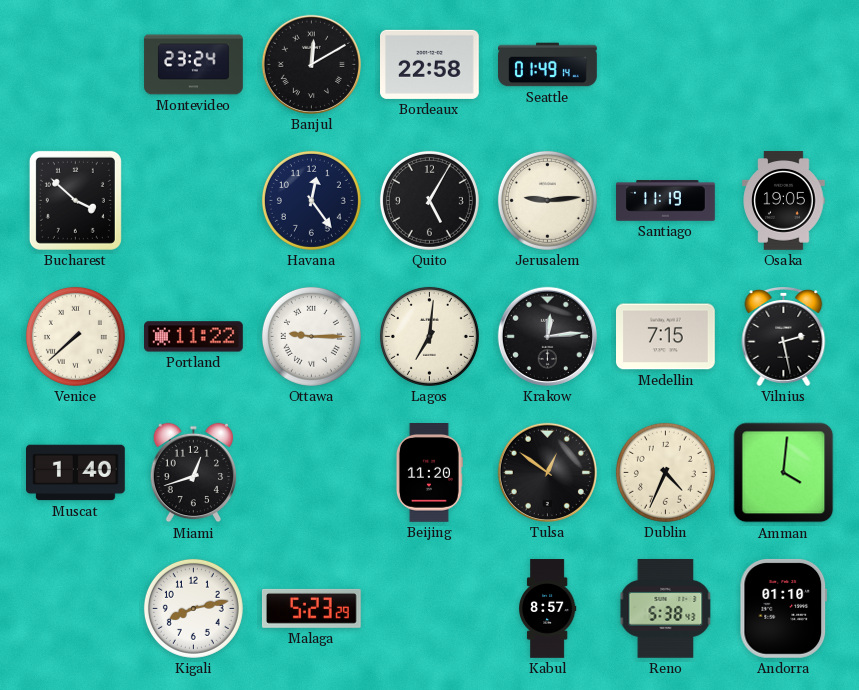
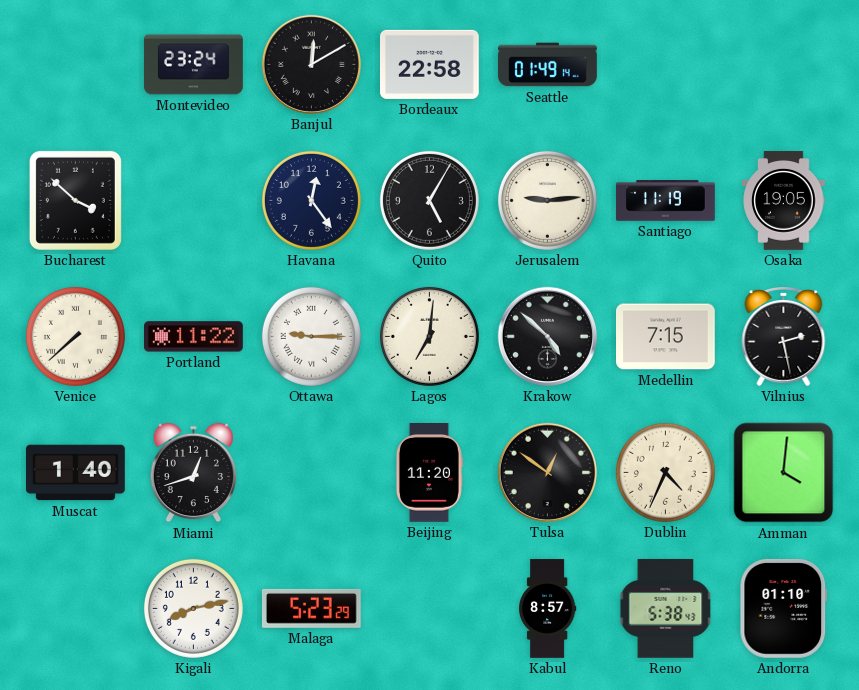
Krakow: 12:14 -> 4:52
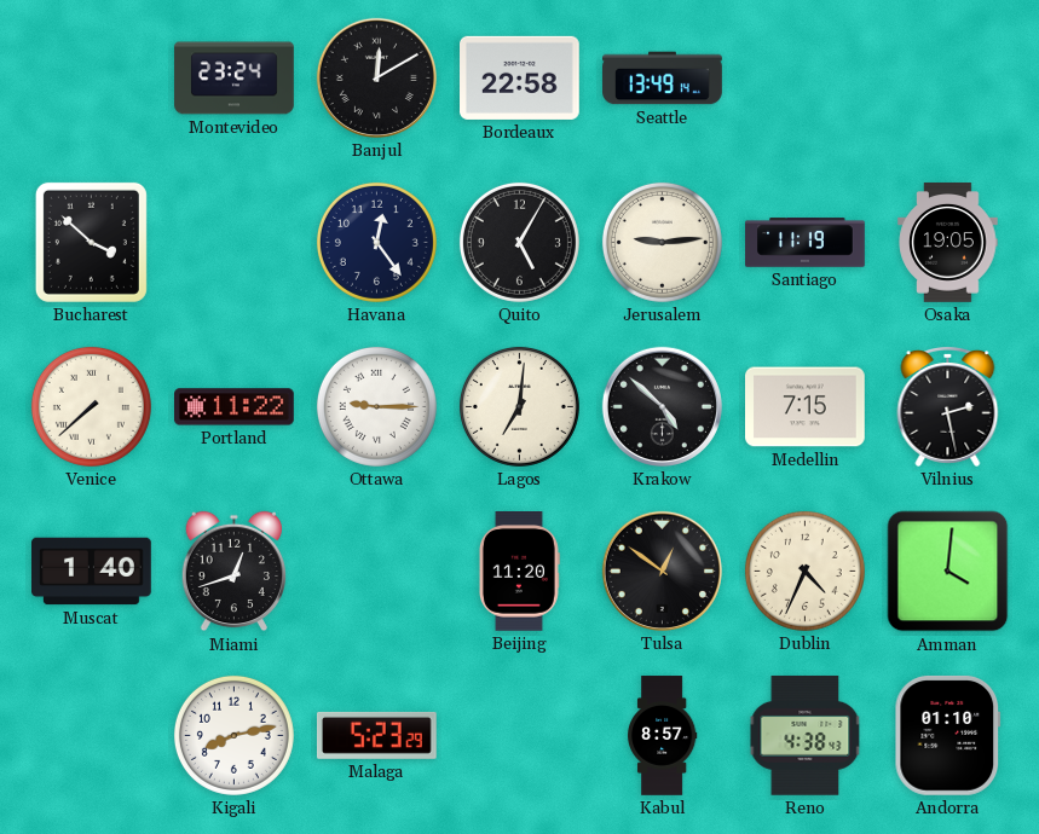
Seattle: 01:49 -> 13:49
Reno: 5:38 -> 4:38
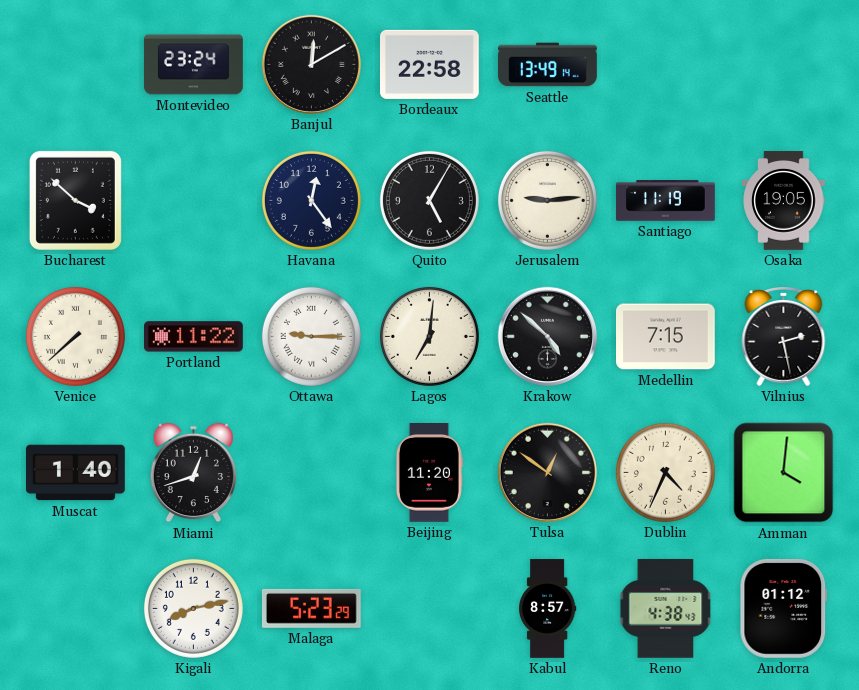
Andorra: 01:10 -> 01:12
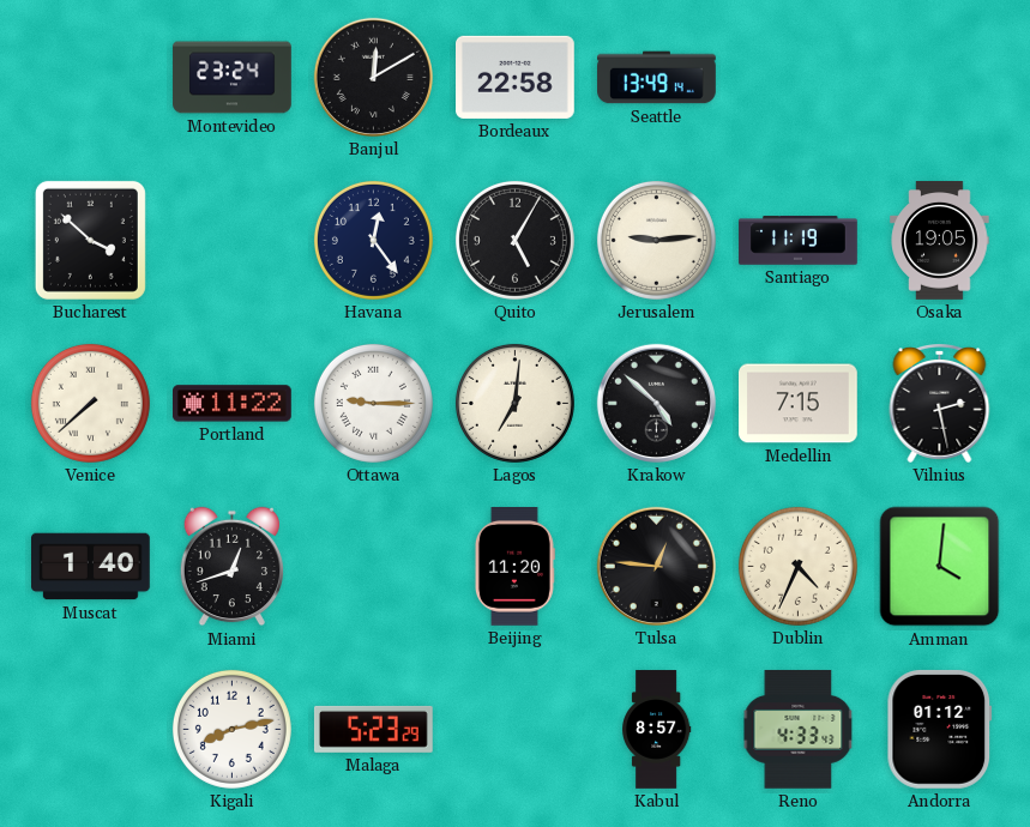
Tulsa: 12:51 -> 12:46
Reno: 4:38 -> 4:33
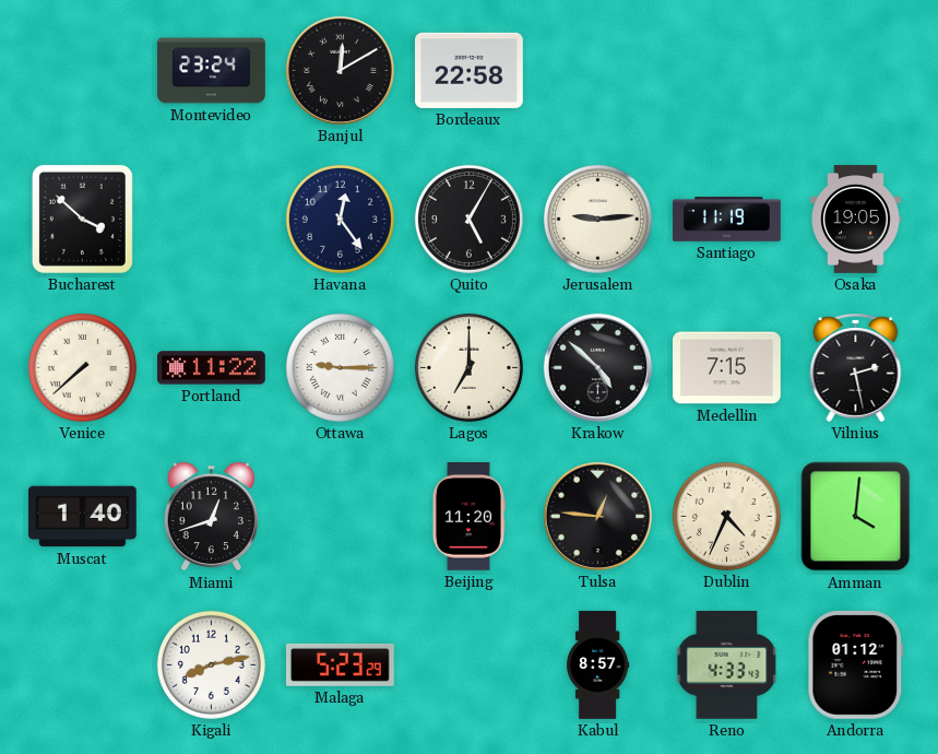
Seattle: 13:49 -> none
Lagos: 7:01 -> 7:00
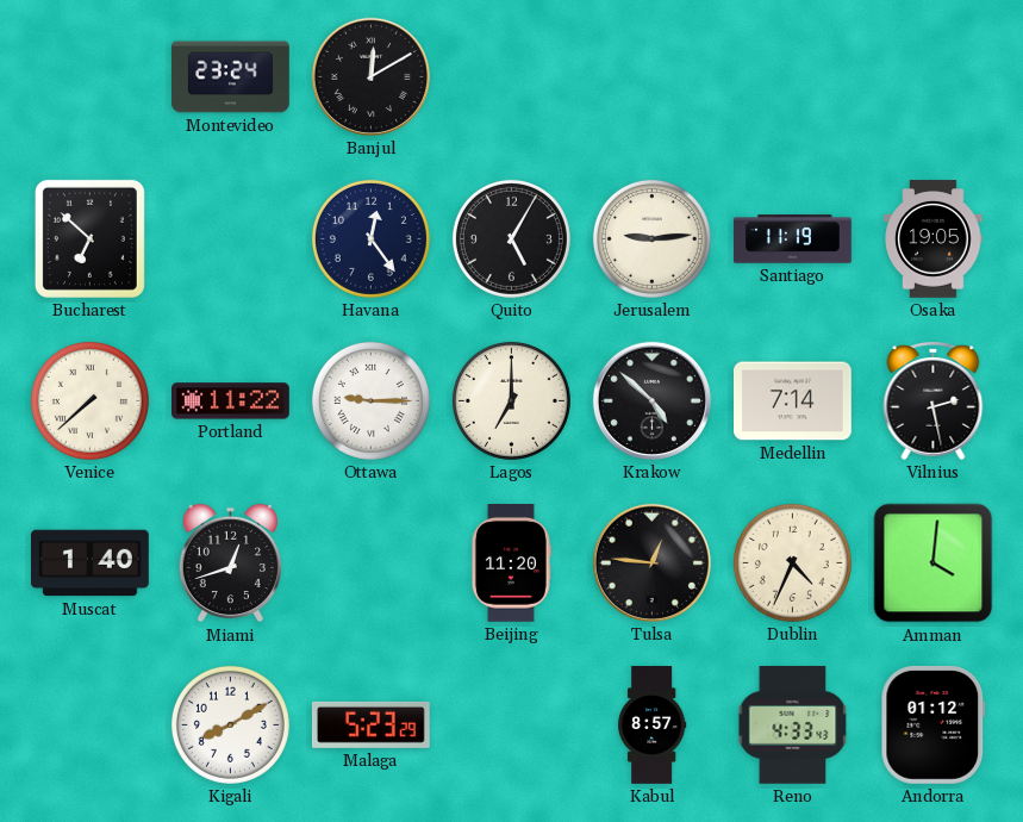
Bordeaux: 22:58 -> none
Bucharest: 3:52 -> 6:52
Medellin: 7:15 -> 7:14
Kigali: 8:13 -> 8:10
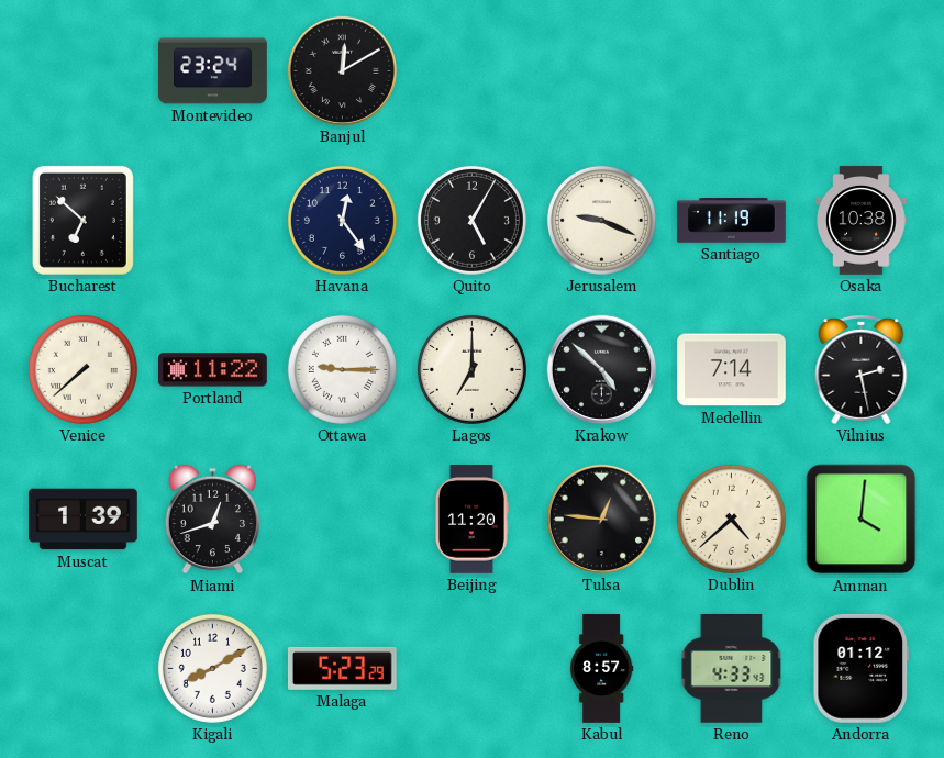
Jerusalem: 9:14 -> 9:19
Osaka: 19:05 -> 10:38
Muscat: 1:40 -> 1:39
Dublin: 4:34 -> 4:38
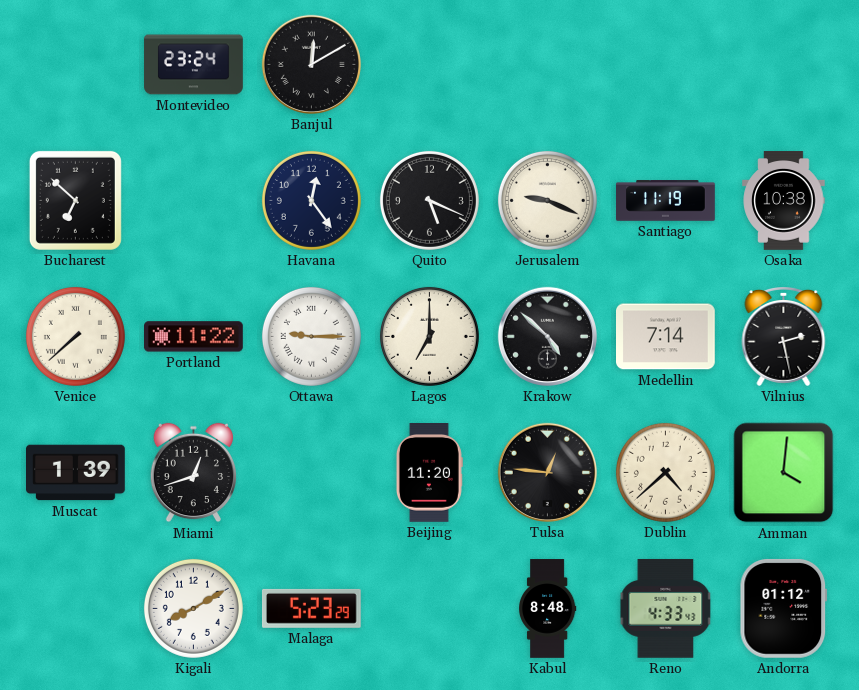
Quito: 5:05 -> 5:19
Kabul: 8:57 -> 8:48
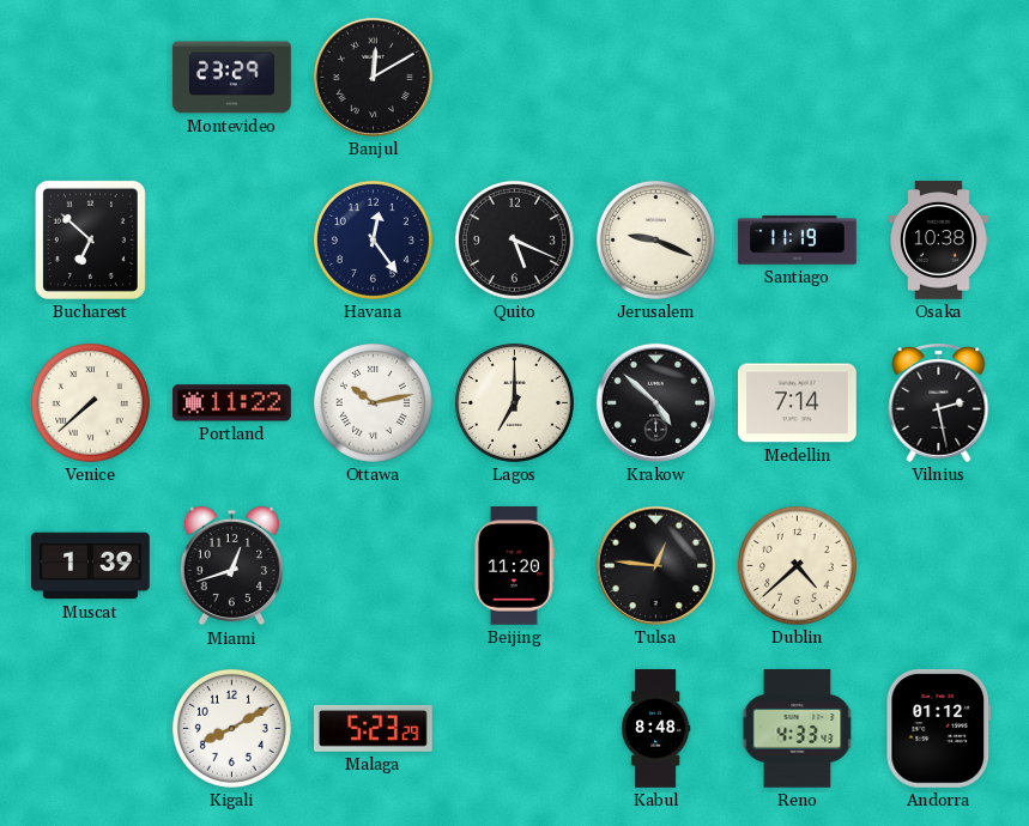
Montevideo: 23:24 -> 23:29
Ottawa: 9:15 -> 10:13
Amman: 4:01 -> none
